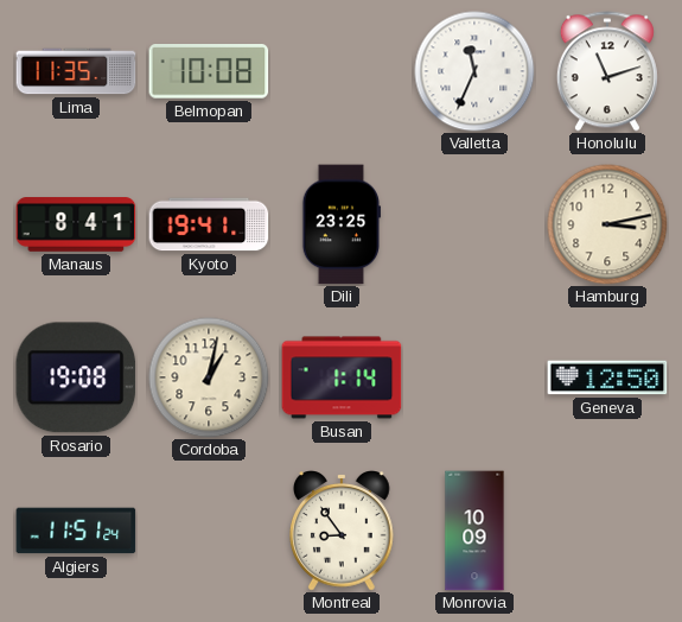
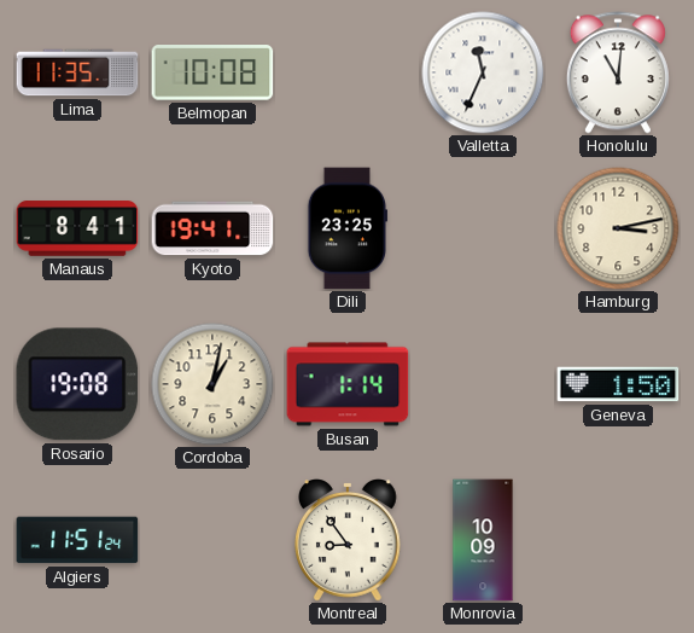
Honolulu: 11:12 -> 11:01
Geneva: 12:50 -> 1:50
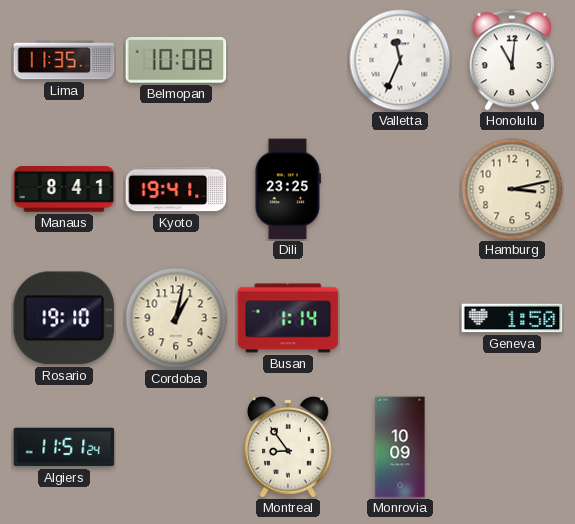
Rosario: 19:08 -> 19:10
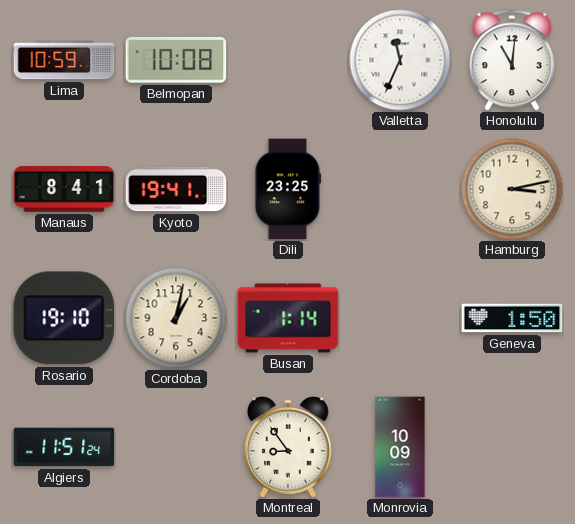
Lima: 11:35 -> 10:59
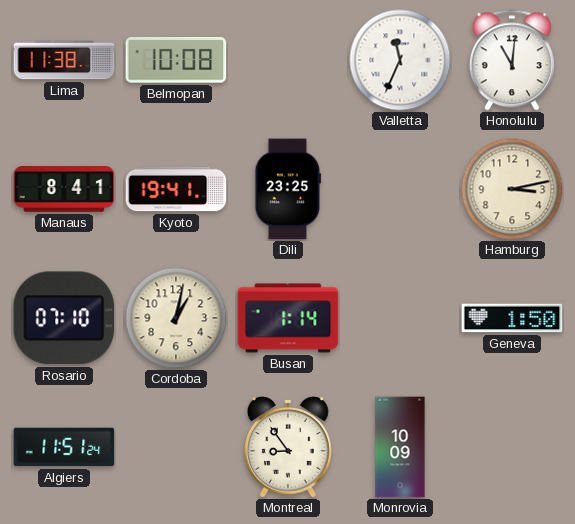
Lima: 10:59 -> 11:38
Rosario: 19:10 -> 07:10
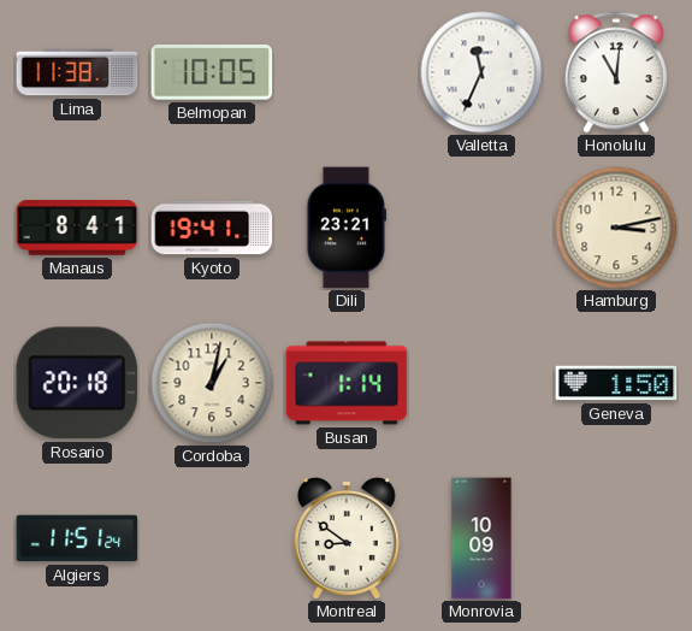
Belmopan: 10:08 -> 10:05
Dili: 23:25 -> 23:21
Rosario: 07:10 -> 20:18
Montreal: 8:54 -> 8:51
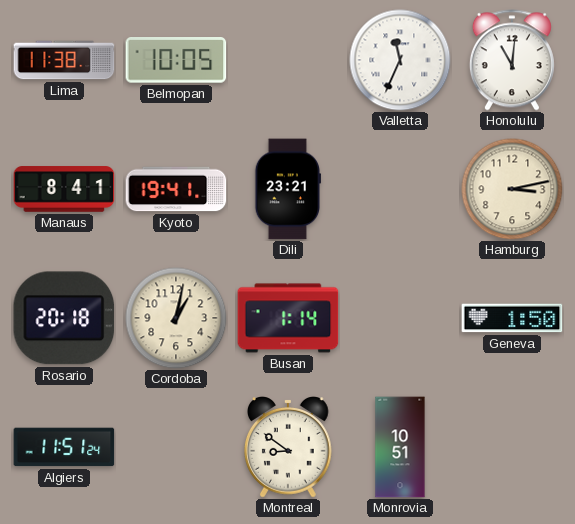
Monrovia: 10:09 -> 10:51
